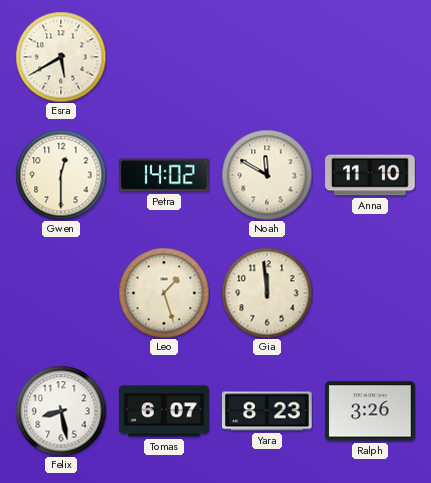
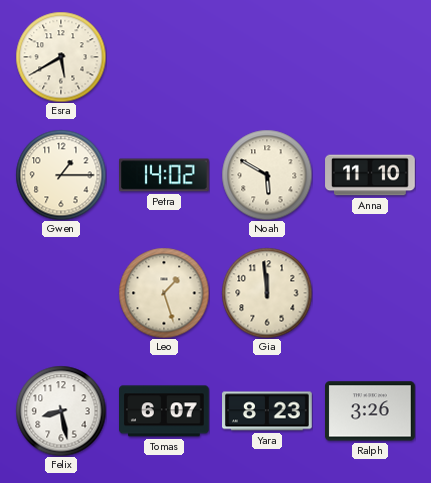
Gwen: 12:30 -> 1:15
Noah: 11:50 -> 5:50
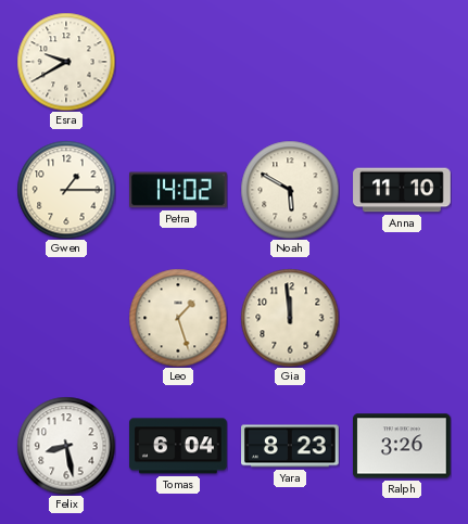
Esra: 5:40 -> 9:40
Tomas: 6:07 -> 6:04
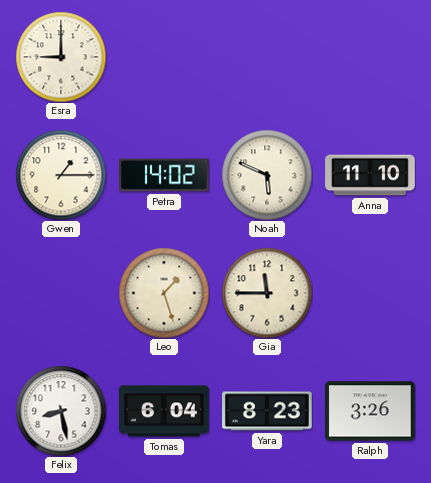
Esra: 9:40 -> 9:00
Noah: 5:50 -> 5:49
Gia: 11:59 -> 11:45
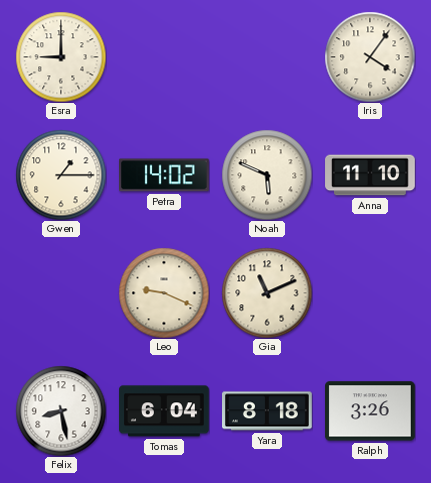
Iris: none -> 4:06
Leo: 1:27 -> 9:19
Gia: 11:45 -> 11:11
Yara: 8:23 -> 8:18
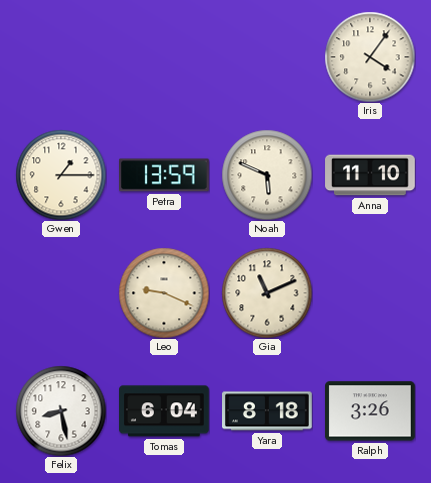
Esra: 9:00 -> none
Petra: 14:02 -> 13:59
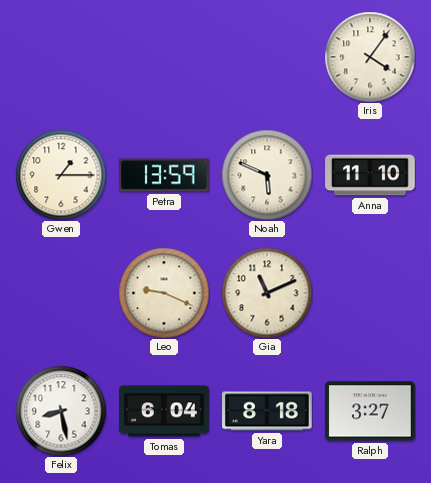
Ralph: 3:26 -> 3:27
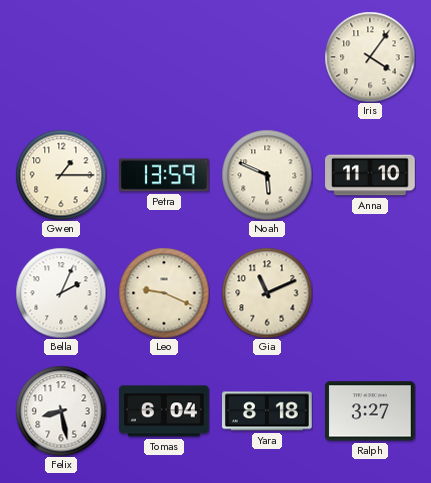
Bella: none -> 2:04
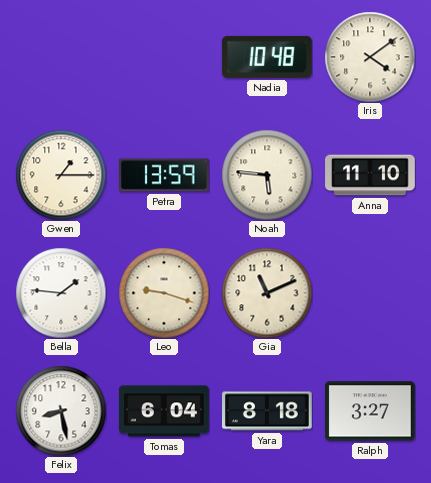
Nadia: none -> 10:48
Iris: 4:06 -> 4:09
Noah: 5:49 -> 5:46
Bella: 2:04 -> 1:46
Leo: 9:19 -> 9:18
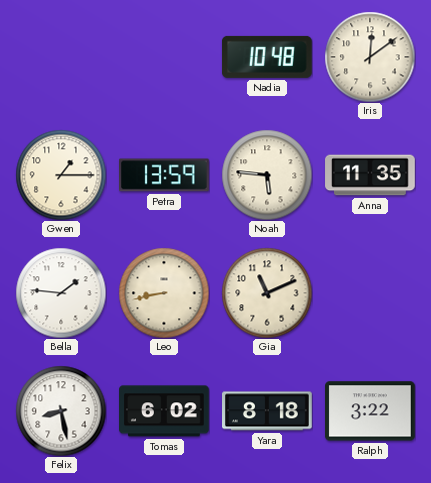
Iris: 4:09 -> 12:09
Anna: 11:10 -> 11:35
Leo: 9:18 -> 8:43
Tomas: 6:04 -> 6:02
Ralph: 3:27 -> 3:22
